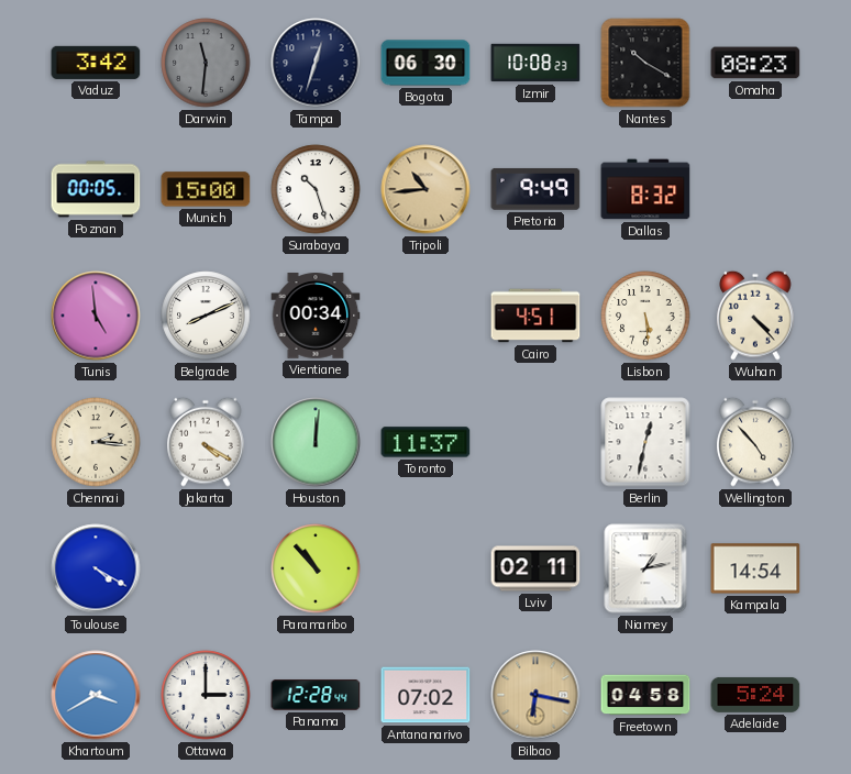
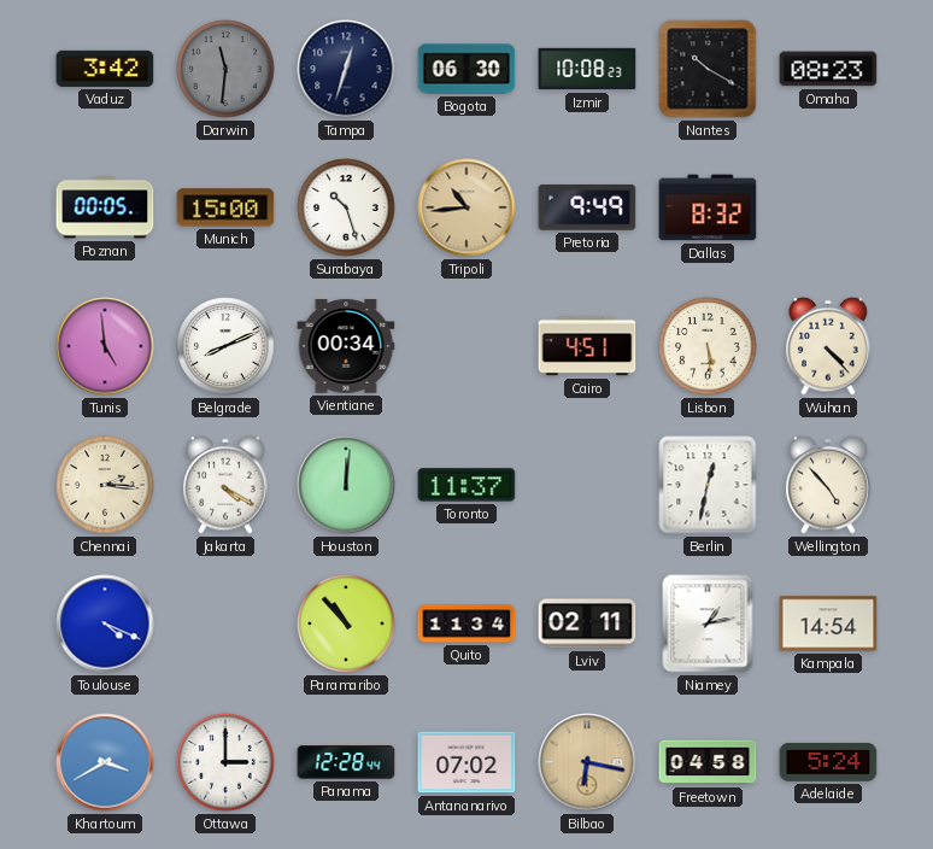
Toulouse: 4:20 -> 4:19
Quito: none -> 11:34
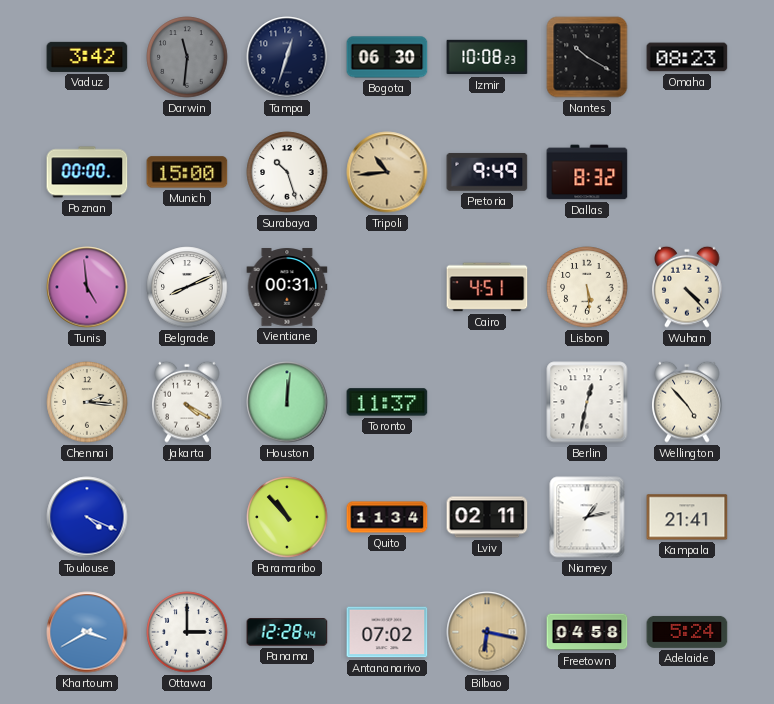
Poznan: 00:05 -> 00:00
Vientiane: 00:34 -> 00:31
Kampala: 14:54 -> 21:41
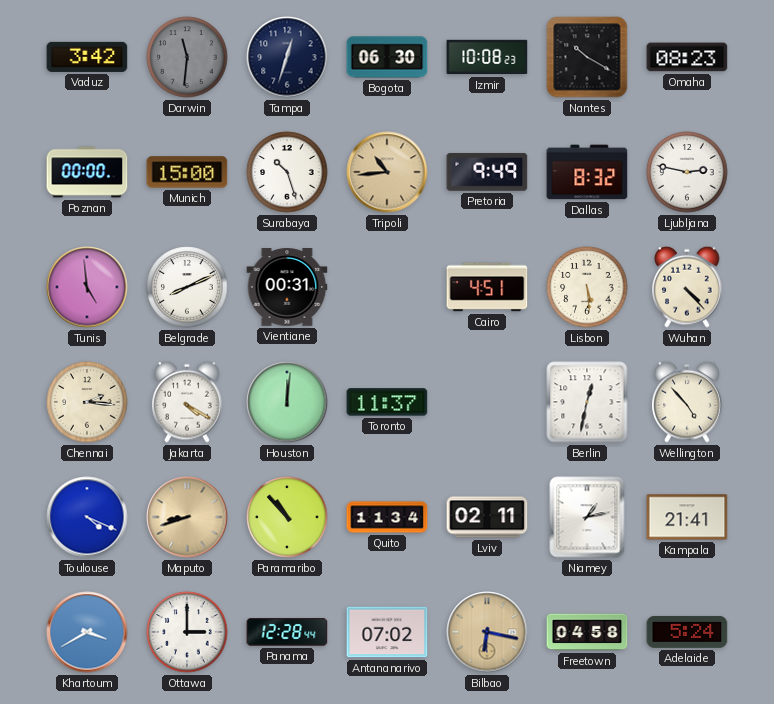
Ljubljana: none -> 2:47
Maputo: none -> 8:42
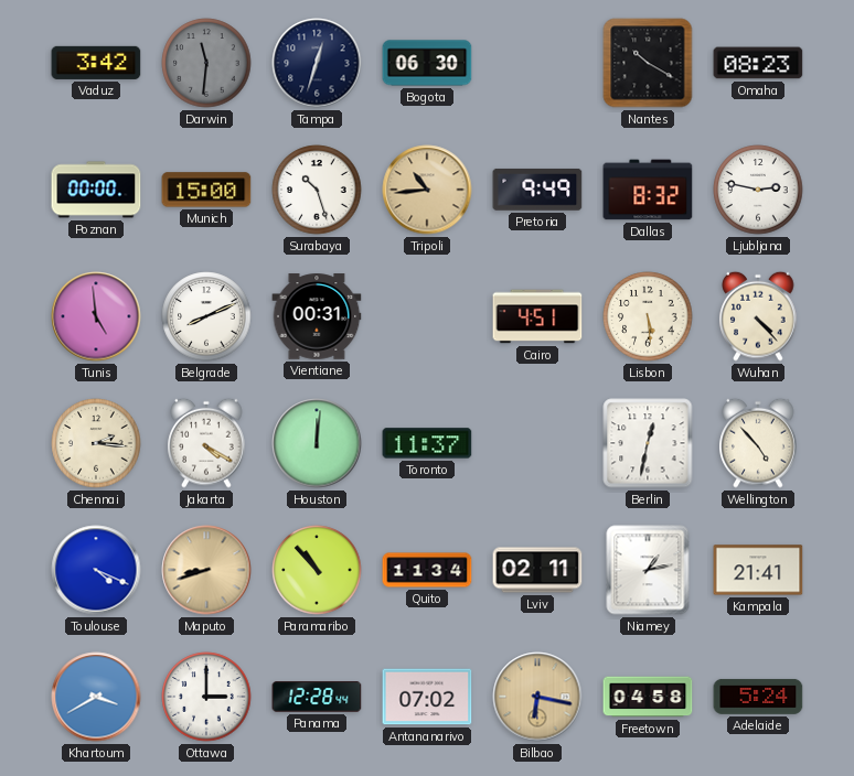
Izmir: 10:08 -> none
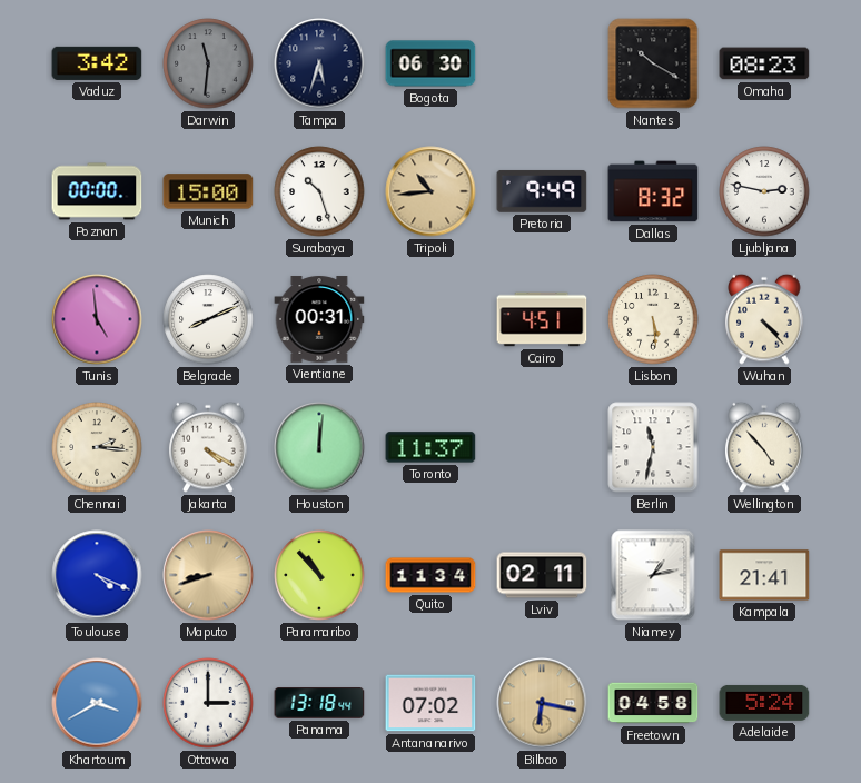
Tampa: 12:33 -> 5:33
Berlin: 12:32 -> 11:32
Panama: 12:28 -> 13:18
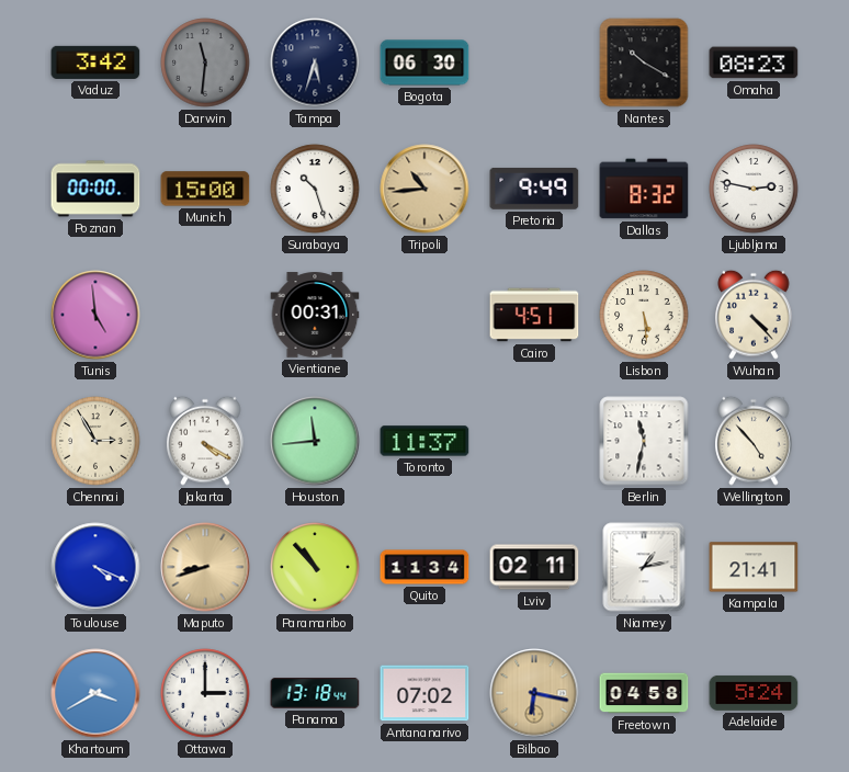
Belgrade: 8:11 -> none
Chennai: 2:16 -> 2:55
Houston: 12:01 -> 11:44
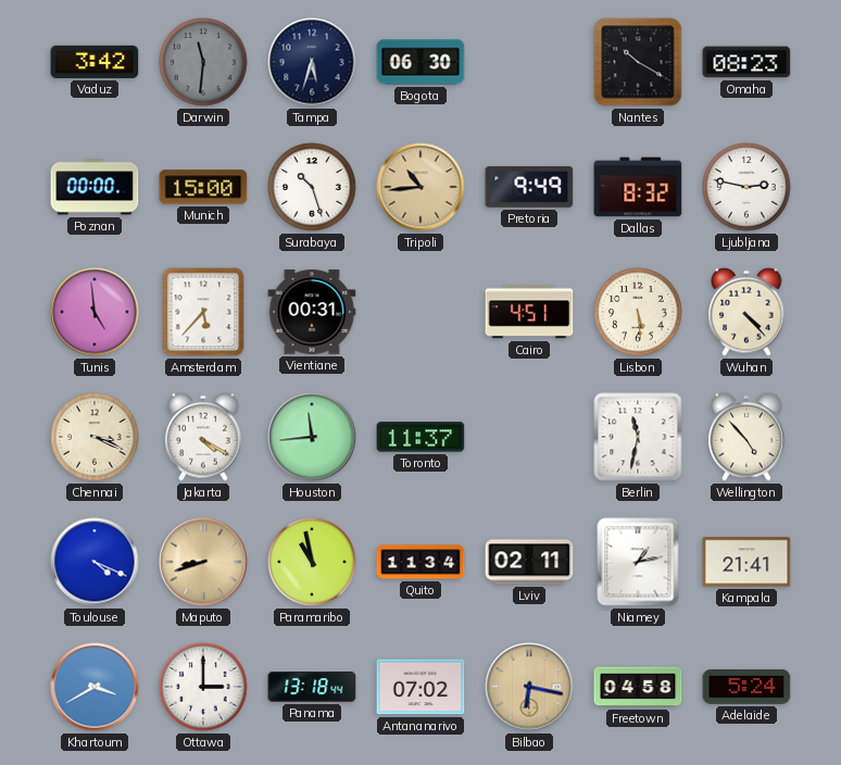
Amsterdam: none -> 5:37
Chennai: 2:55 -> 3:19
Paramaribo: 10:53 -> 10:58
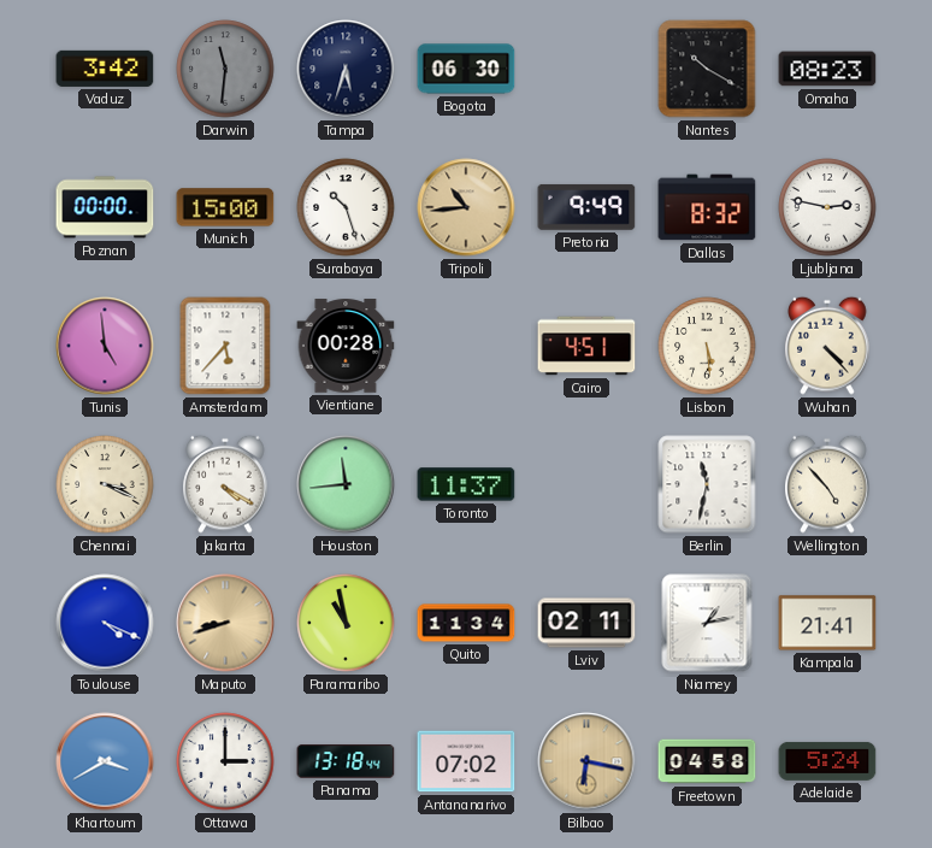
Vientiane: 00:31 -> 00:28
